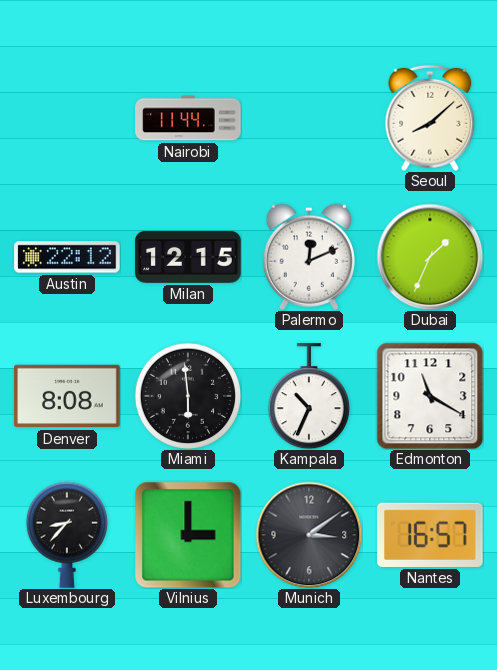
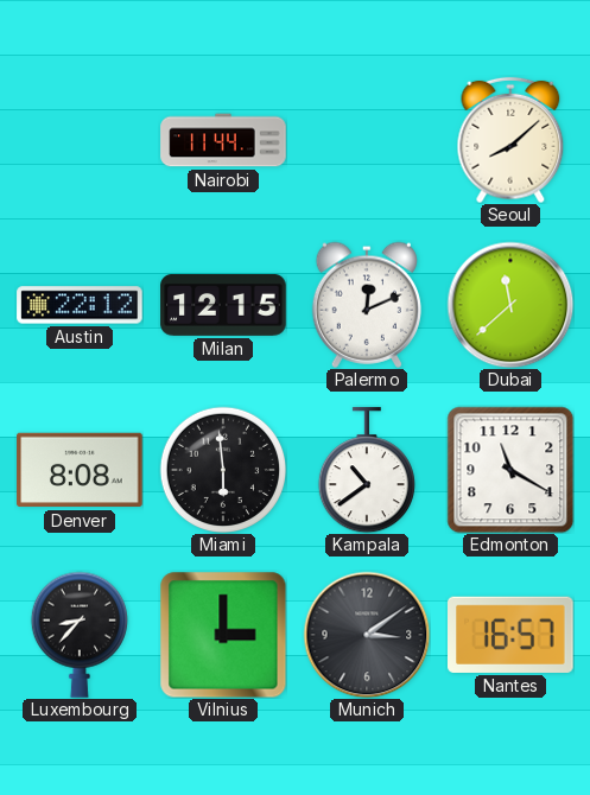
Dubai: 1:34 -> 11:38
Kampala: 10:34 -> 10:39
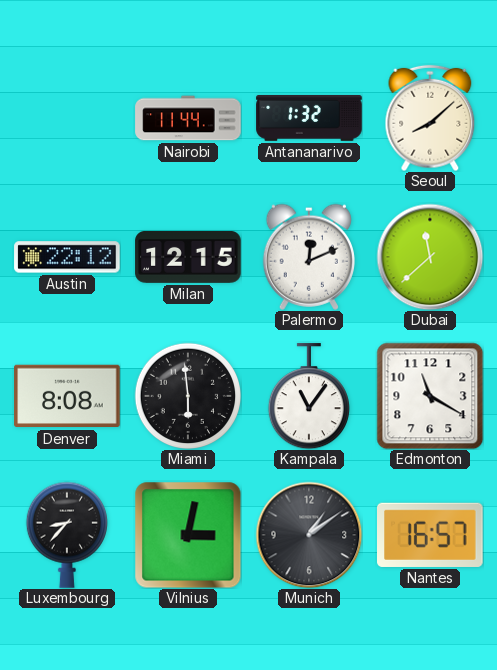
Antananarivo: none -> 1:32
Kampala: 10:39 -> 11:06
Vilnius: 3:00 -> 3:02
Munich: 3:09 -> 1:09
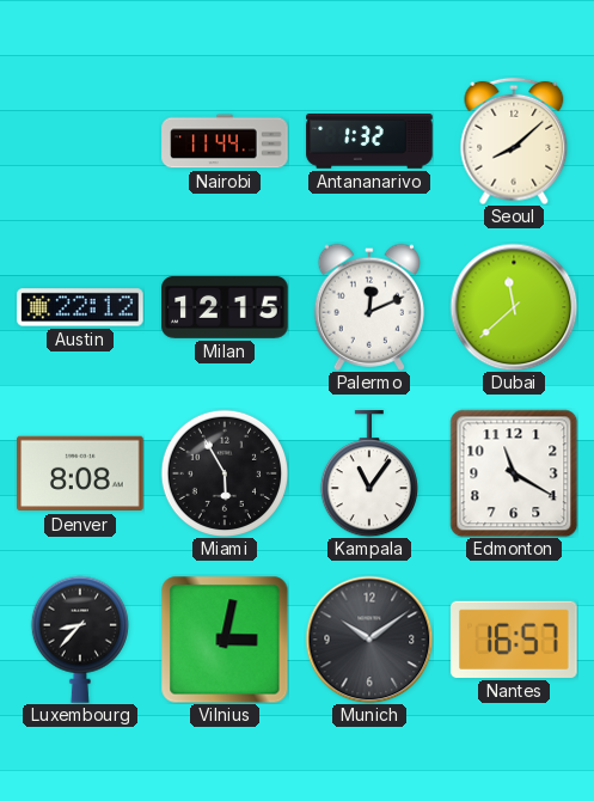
Miami: 5:59 -> 5:55
Munich: 1:09 -> 10:09
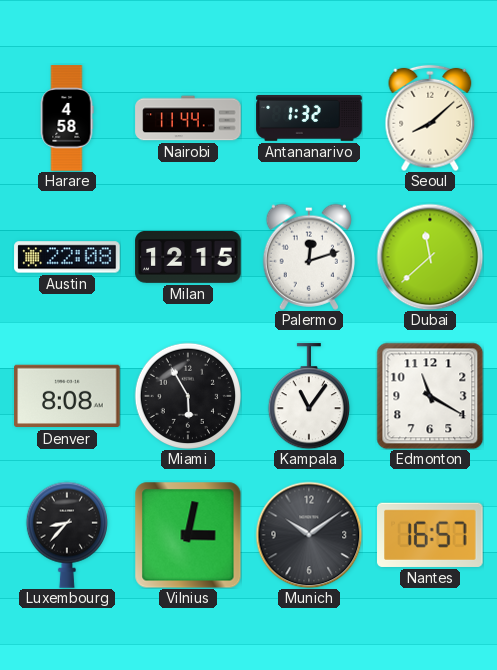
Harare: none -> 4:58
Austin: 22:12 -> 22:08
Palermo: 12:11 -> 12:12
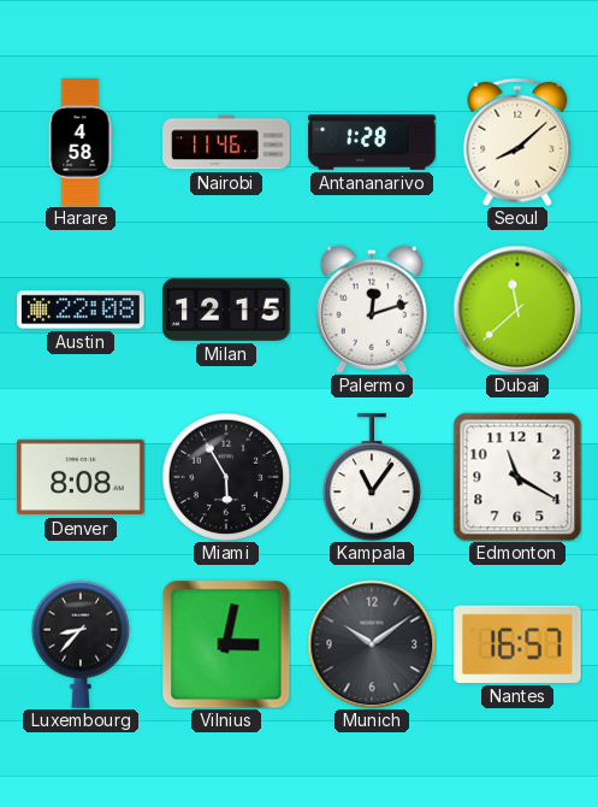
Nairobi: 11:44 -> 11:46
Antananarivo: 1:32 -> 1:28
